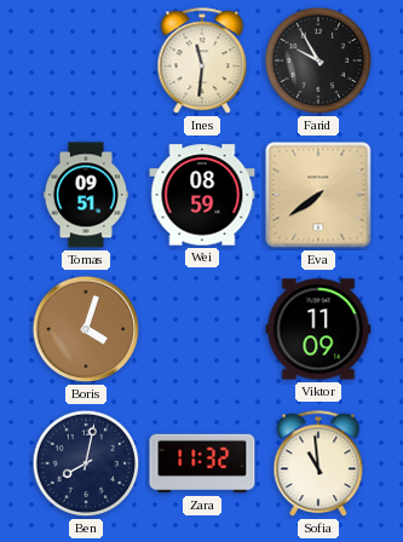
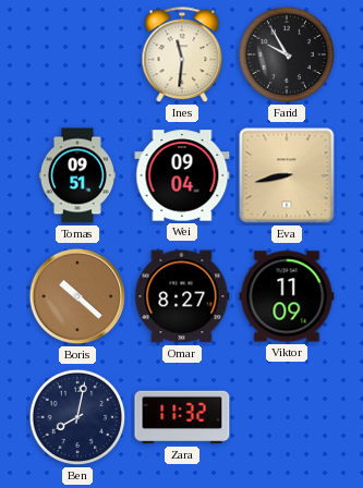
Wei: 08:59 -> 09:04
Eva: 7:39 -> 8:43
Boris: 4:03 -> 10:22
Omar: none -> 8:27
Sofia: 10:59 -> none
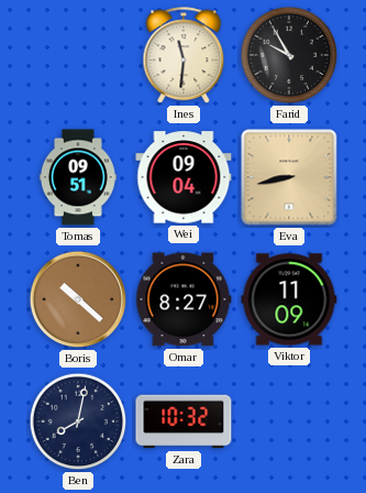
Zara: 11:32 -> 10:32
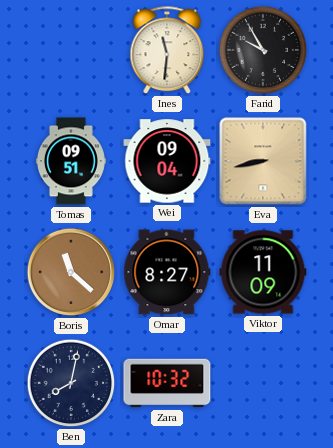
Boris: 10:22 -> 11:22
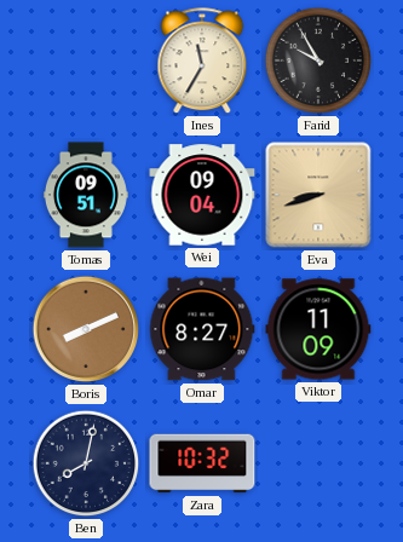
Ines: 11:31 -> 11:35
Eva: 8:43 -> 8:42
Boris: 11:22 -> 8:11
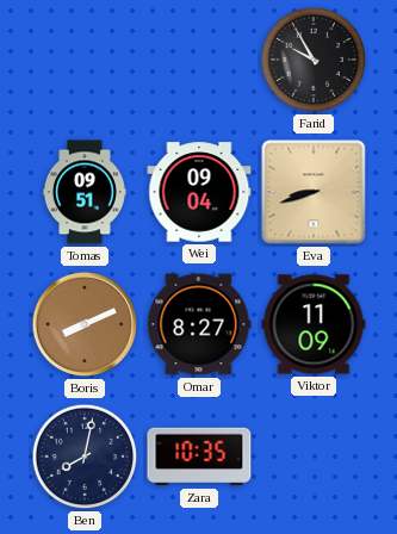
Ines: 11:35 -> none
Zara: 10:32 -> 10:35
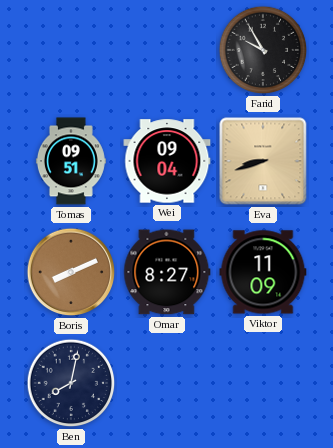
Zara: 10:35 -> none
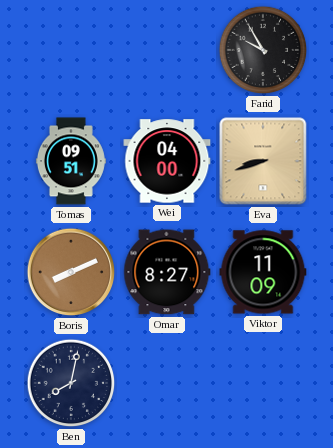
Wei: 09:04 -> 04:00
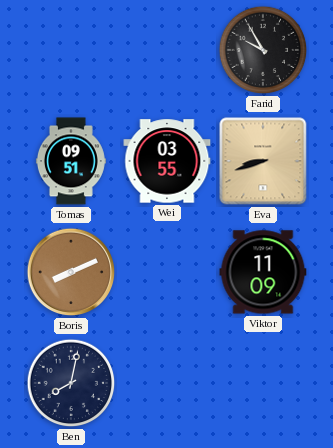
Wei: 04:00 -> 03:55
Omar: 8:27 -> none
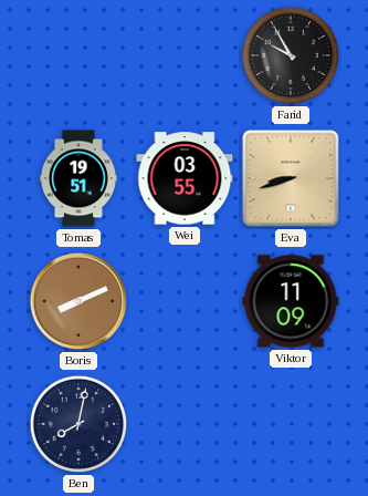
Tomas: 09:51 -> 19:51
